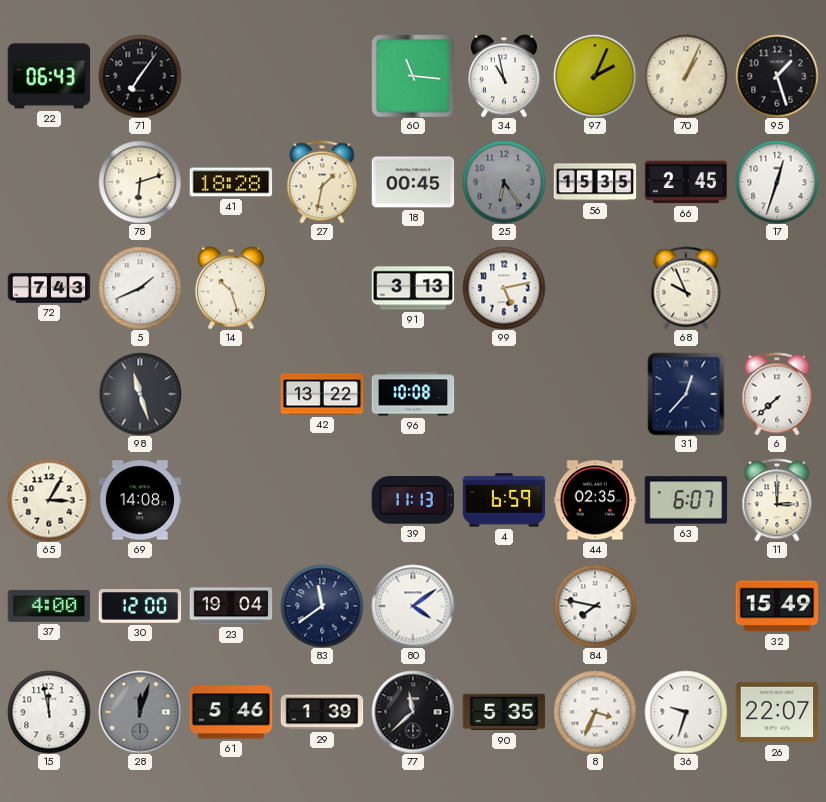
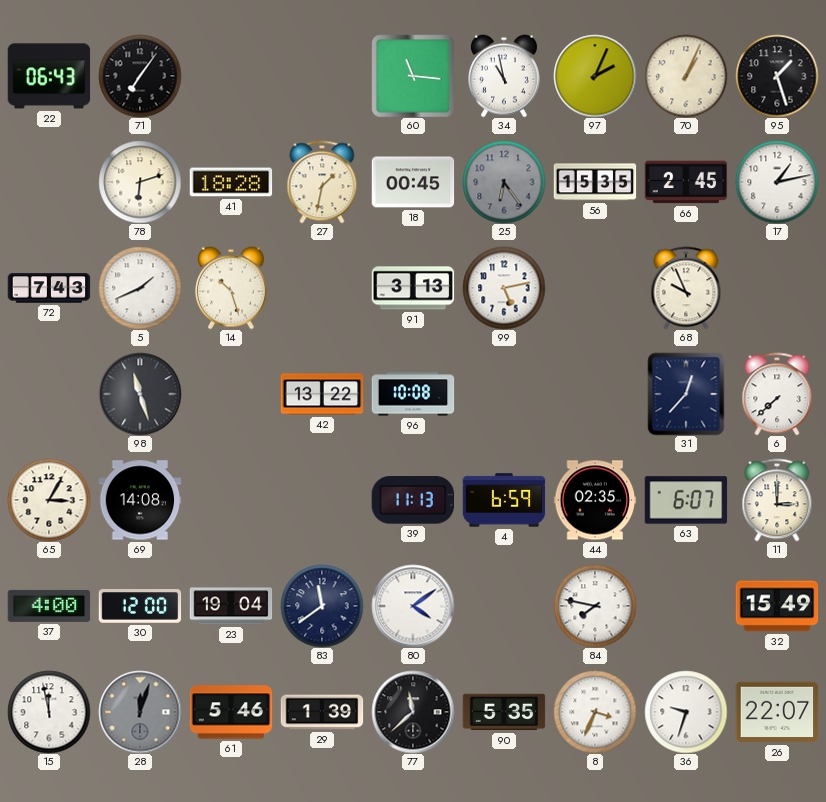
17: 12:33 -> 1:13
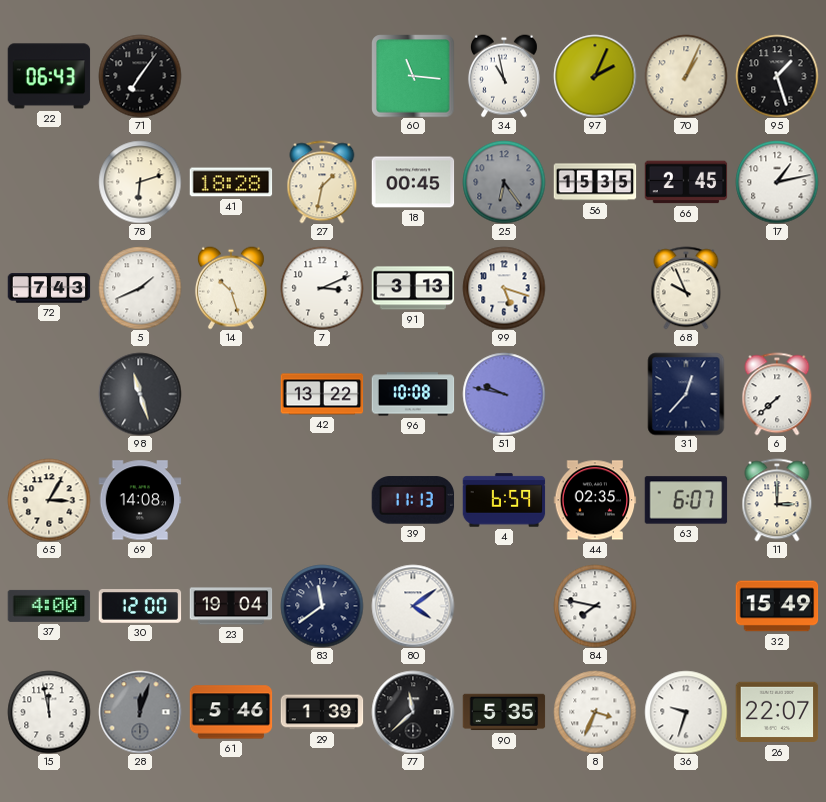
7: none -> 3:11
99: 5:13 -> 5:18
51: none -> 9:47
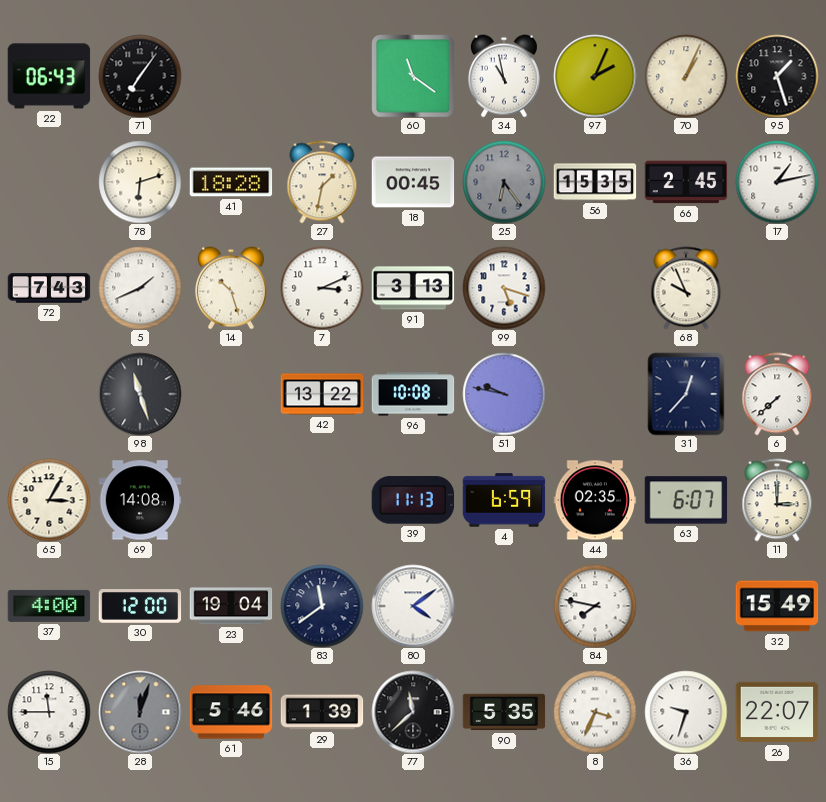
60: 11:16 -> 11:21
15: 11:58 -> 11:45
